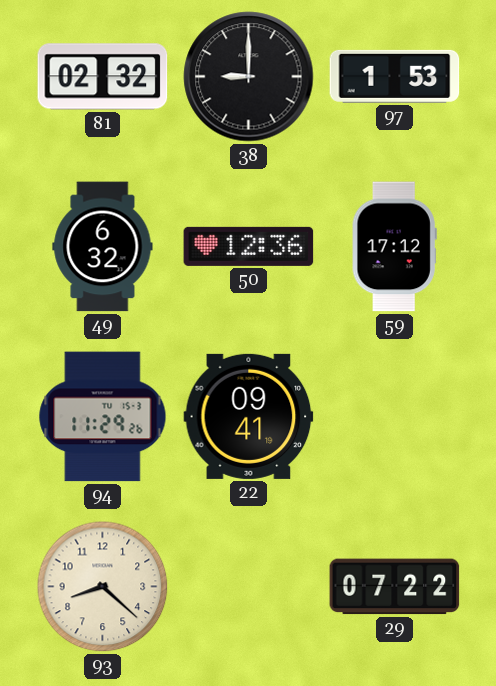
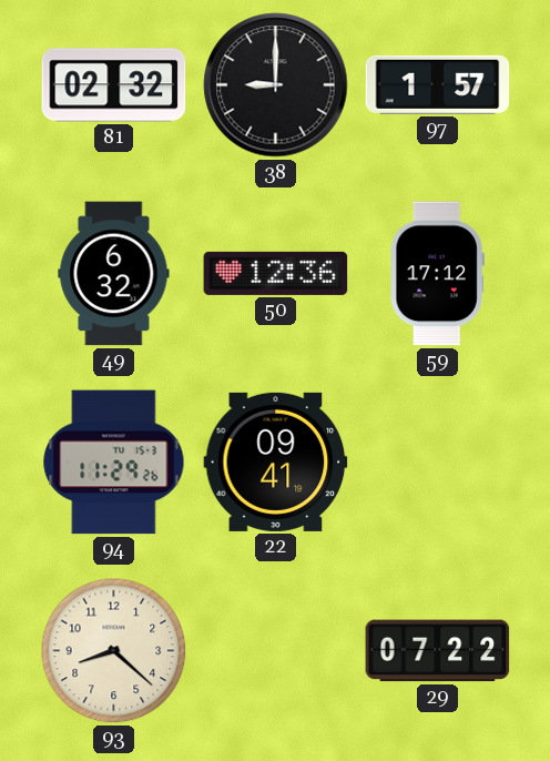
97: 1:53 -> 1:57
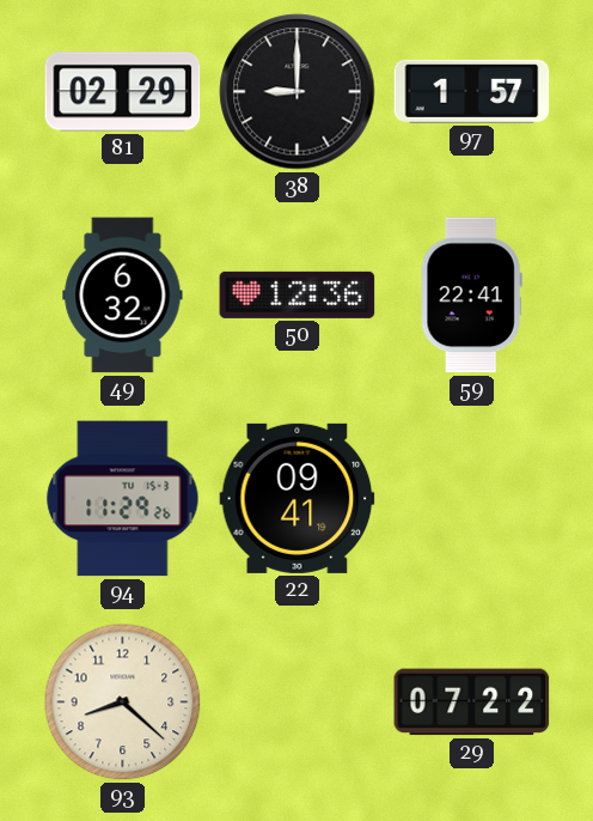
81: 02:32 -> 02:29
59: 17:12 -> 22:41
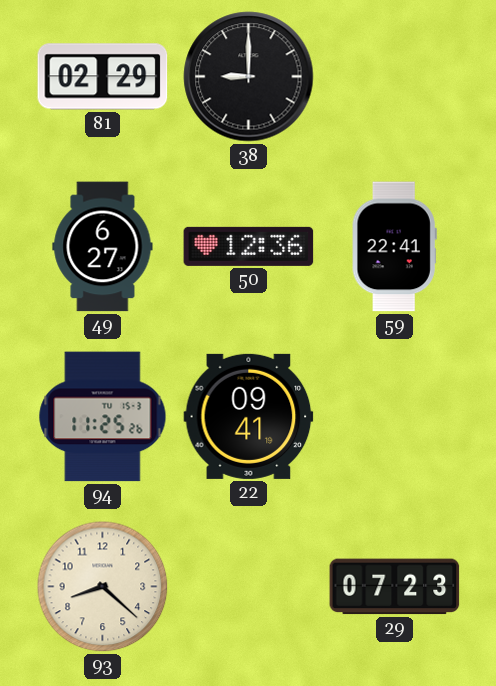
97: 1:57 -> none
49: 6:32 -> 6:27
94: 11:29 -> 11:25
29: 07:22 -> 07:23
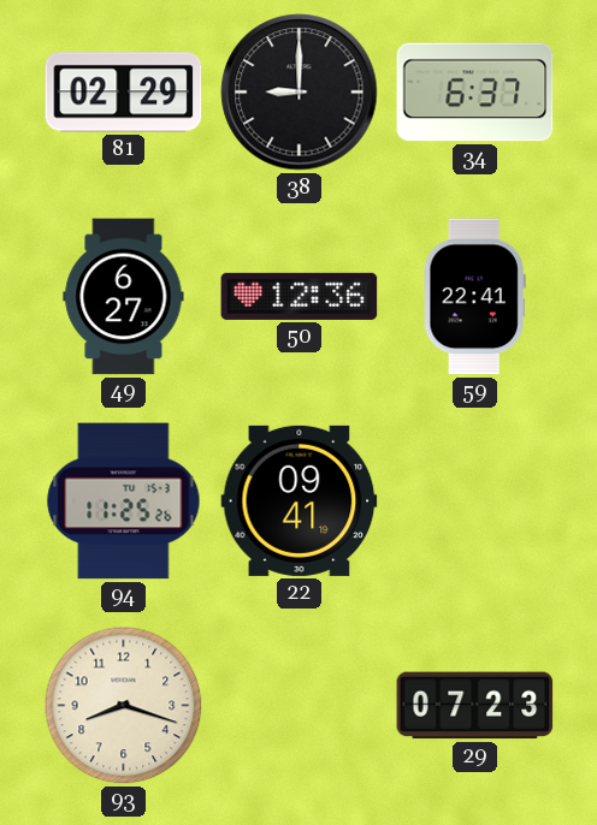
34: none -> 6:37
93: 8:22 -> 8:18
